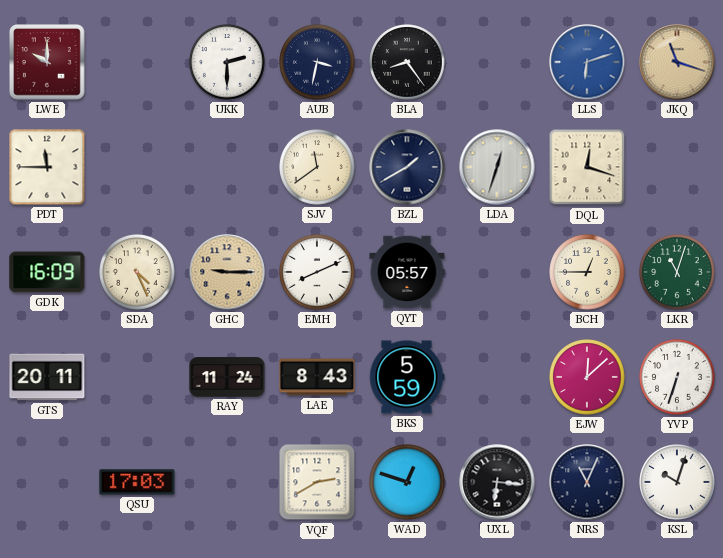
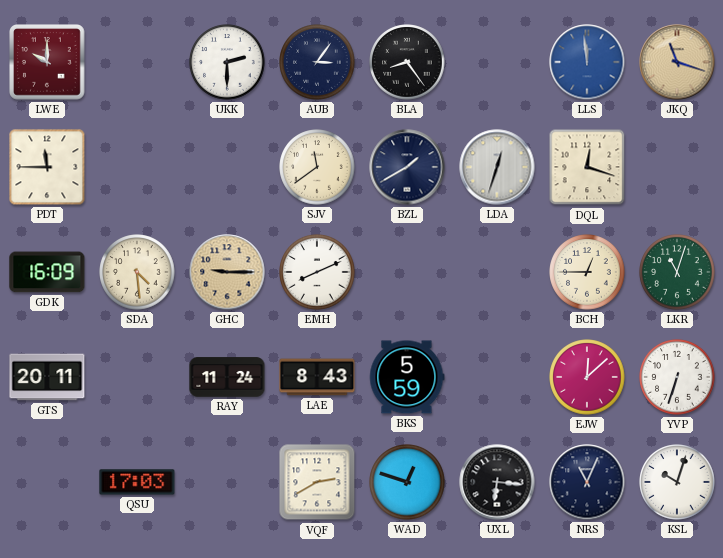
AUB: 3:32 -> 3:06
LLS: 6:12 -> 11:59
SDA: 4:26 -> 4:29
QYT: 05:57 -> none
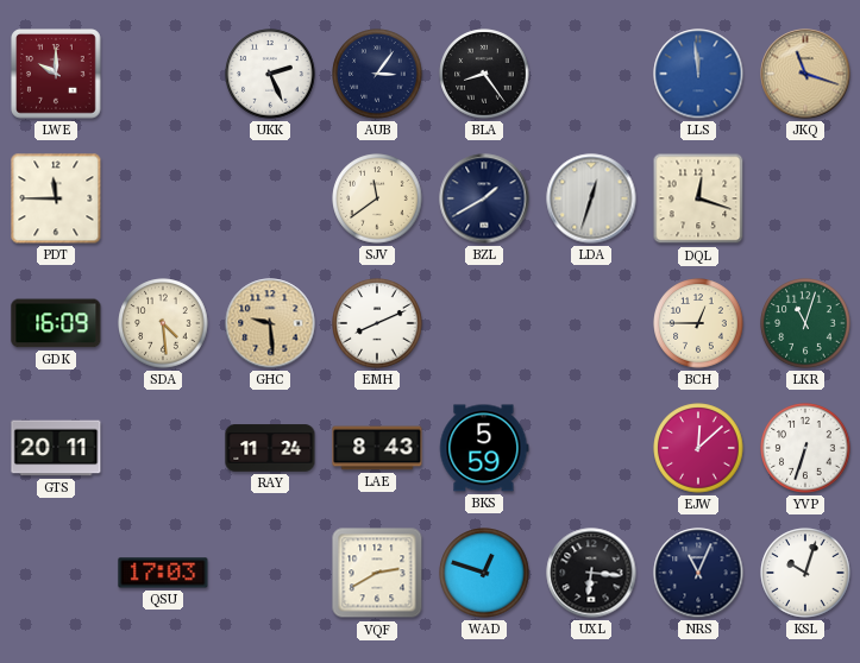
UKK: 2:30 -> 2:26
GHC: 9:15 -> 9:29
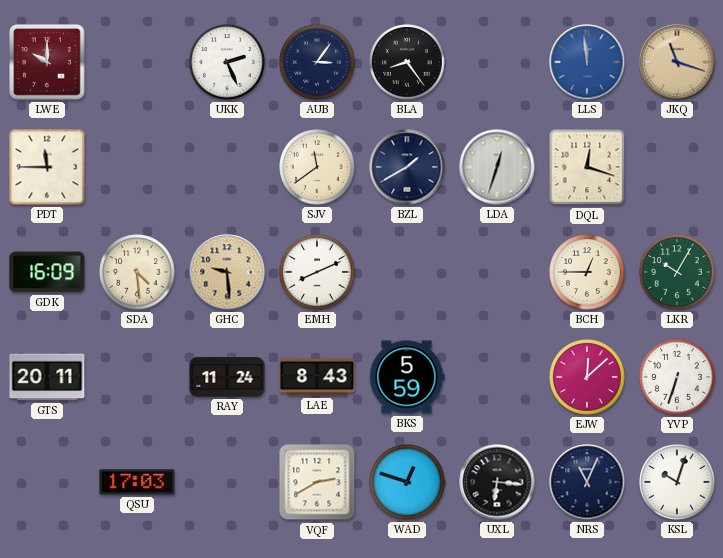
LKR: 11:03 -> 10:05
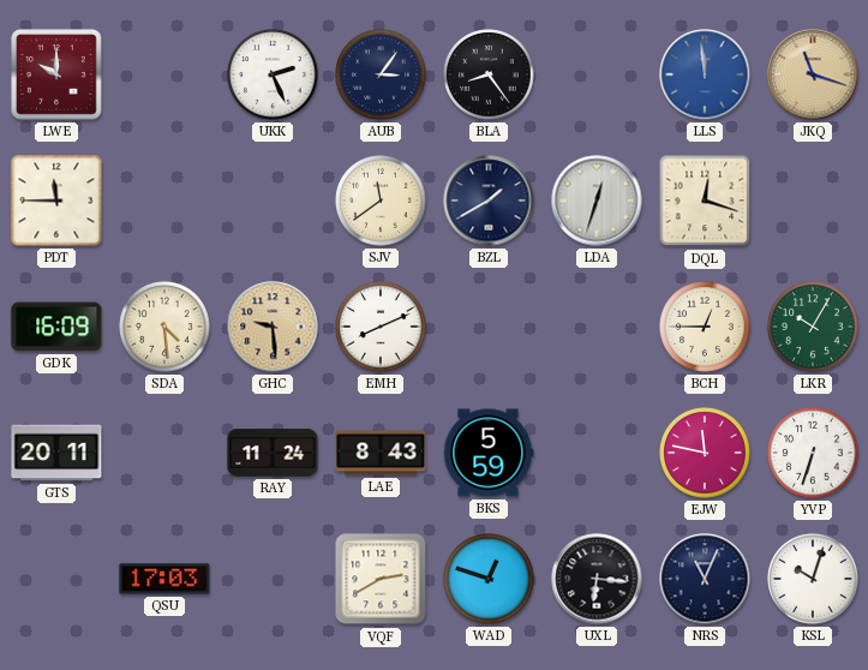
EJW: 12:08 -> 11:47
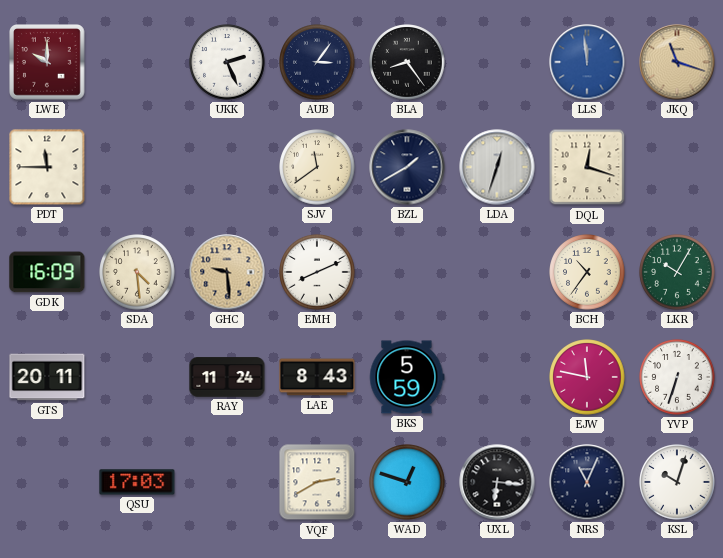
BCH: 12:45 -> 10:36
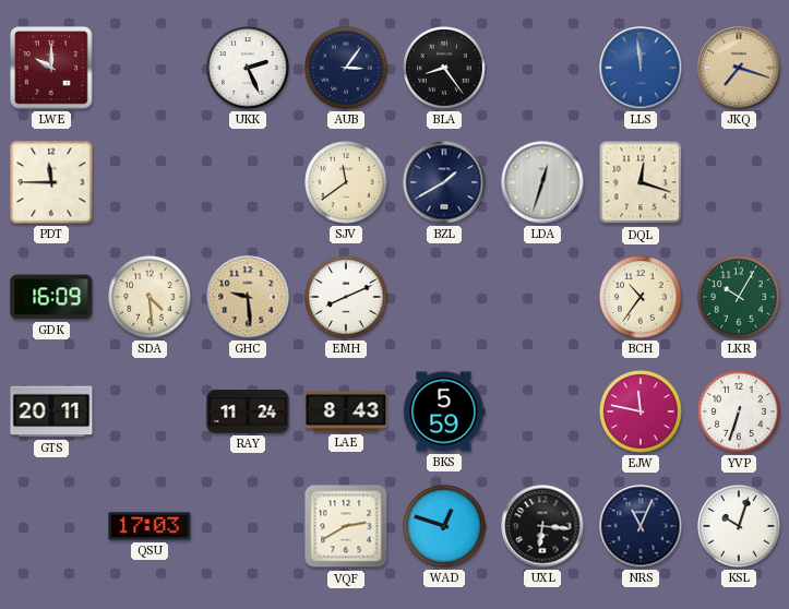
JKQ: 11:18 -> 7:18
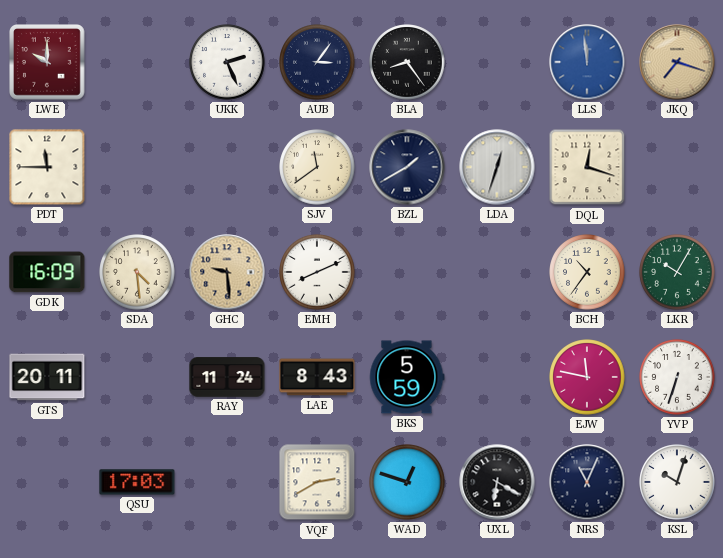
UXL: 6:16 -> 6:20
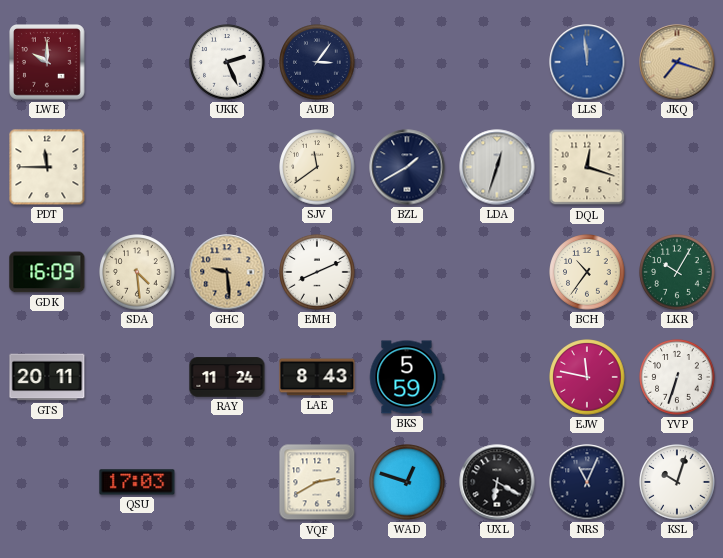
BLA: 8:24 -> none
